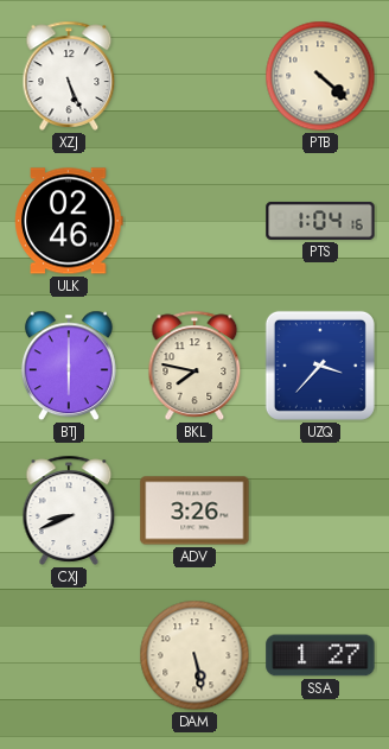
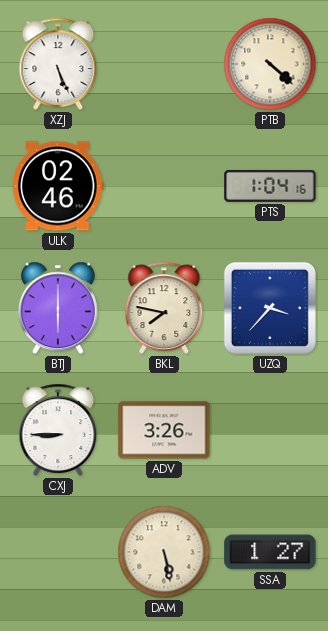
CXJ: 8:41 -> 8:45
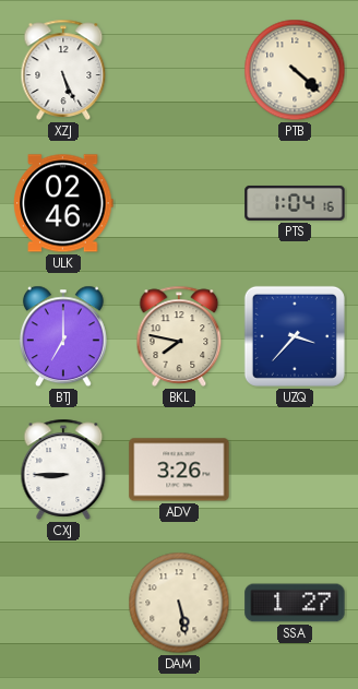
BTJ: 6:00 -> 7:00
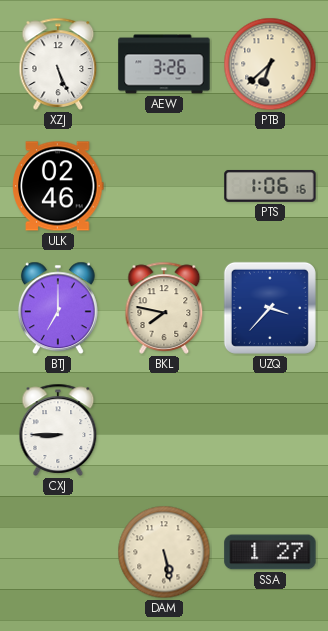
AEW: none -> 3:26
PTB: 4:22 -> 6:38
PTS: 1:04 -> 1:06
ADV: 3:26 -> none
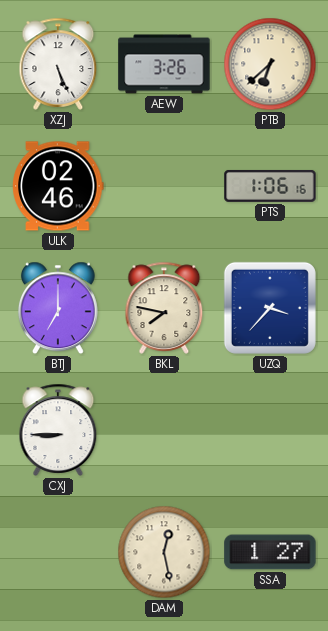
DAM: 5:28 -> 12:28
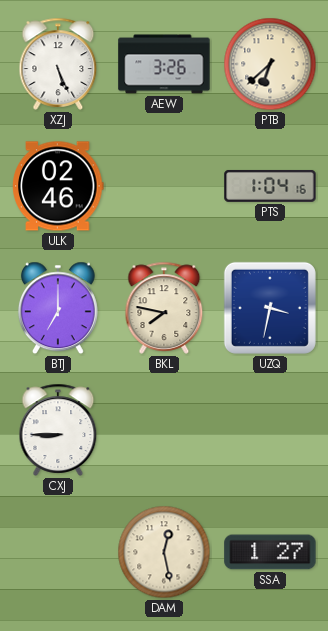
PTS: 1:06 -> 1:04
UZQ: 3:37 -> 3:32
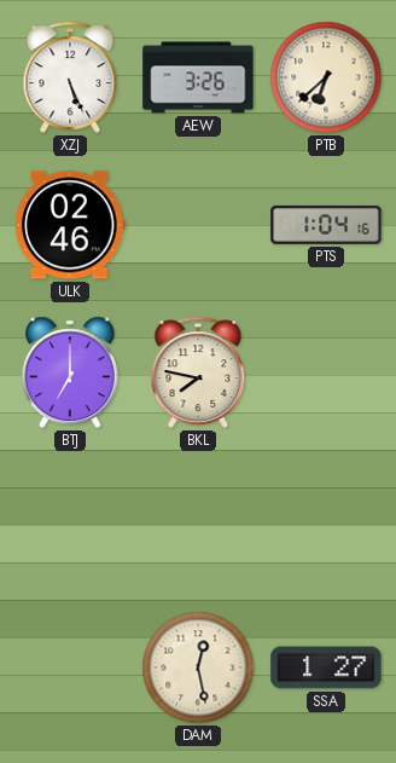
UZQ: 3:32 -> none
CXJ: 8:45 -> none
